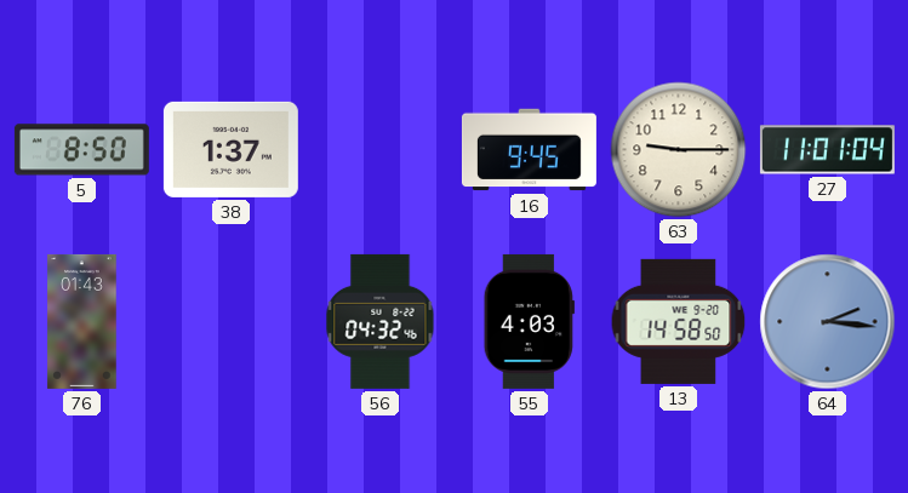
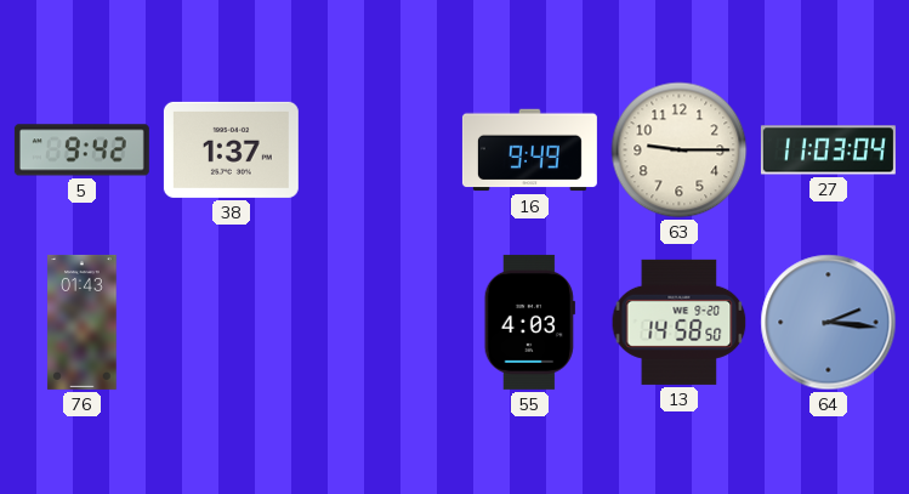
5: 8:50 -> 9:42
16: 9:45 -> 9:49
27: 11:01 -> 11:03
56: 04:32 -> none
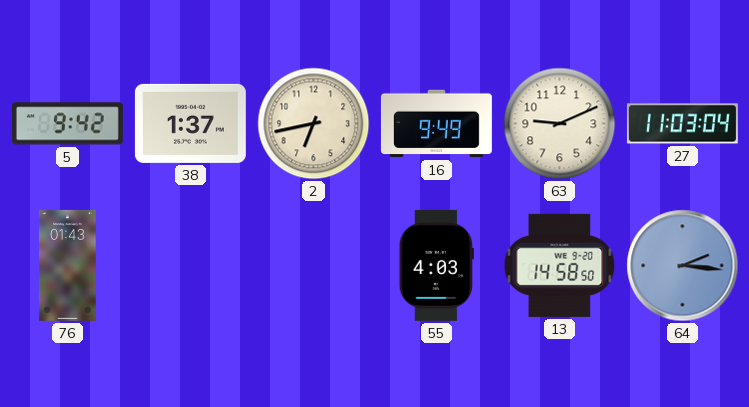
2: none -> 6:43
63: 9:15 -> 9:11
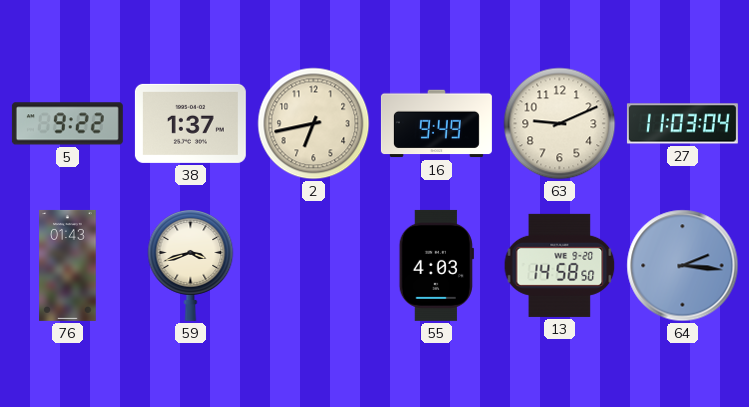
5: 9:42 -> 9:22
59: none -> 3:42
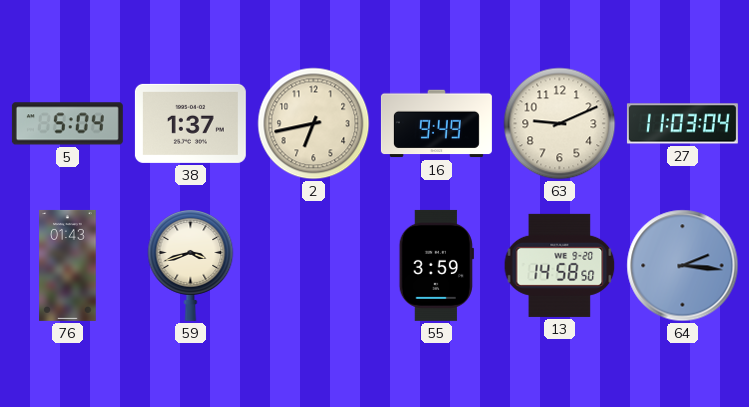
5: 9:22 -> 5:04
55: 4:03 -> 3:59
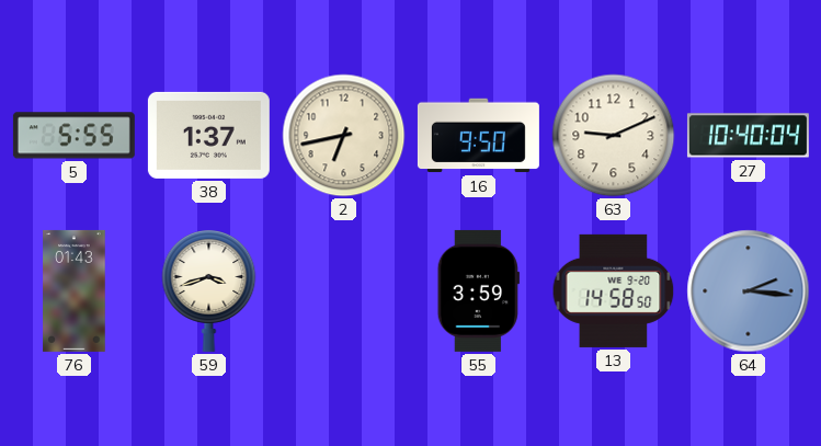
5: 5:04 -> 5:55
16: 9:49 -> 9:50
27: 11:03 -> 10:40
